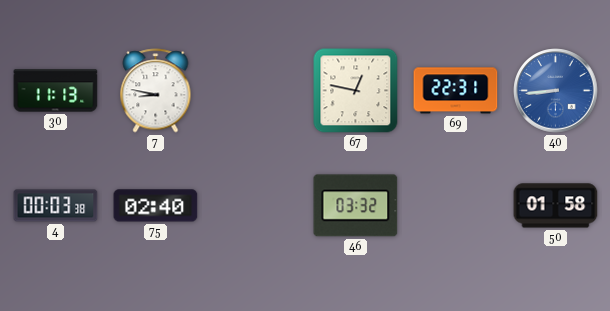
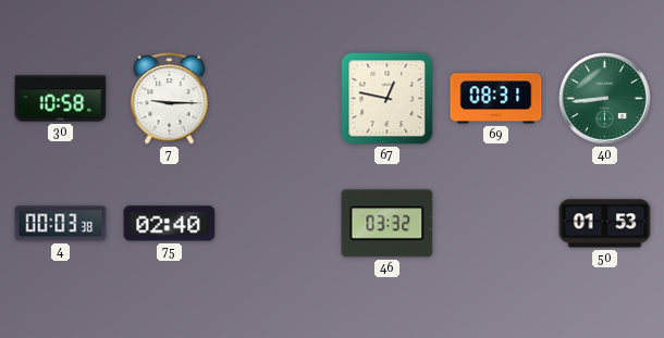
30: 11:13 -> 10:58
7: 8:47 -> 9:15
69: 22:31 -> 08:31
40 dial: blue -> green
50: 01:58 -> 01:53
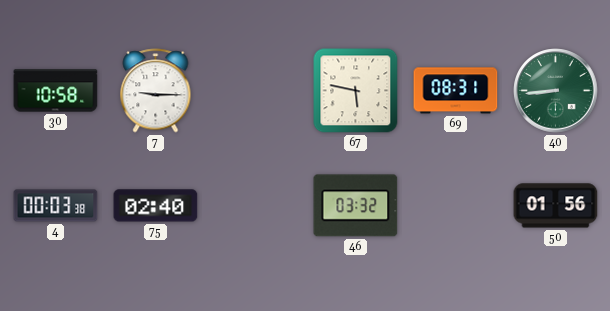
67: 12:47 -> 5:47
50: 01:53 -> 01:56
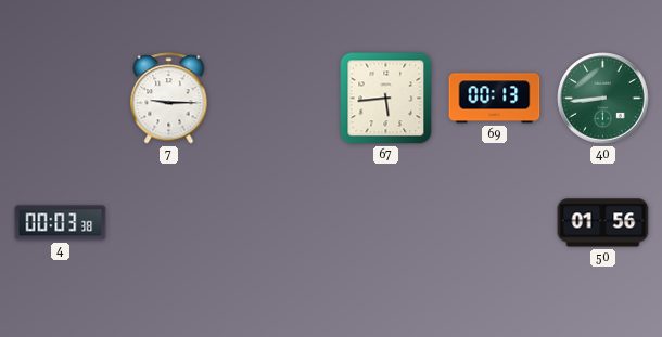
30: 10:58 -> none
67: 5:47 -> 5:44
69: 08:31 -> 00:13
75: 02:40 -> none
46: 03:32 -> none
